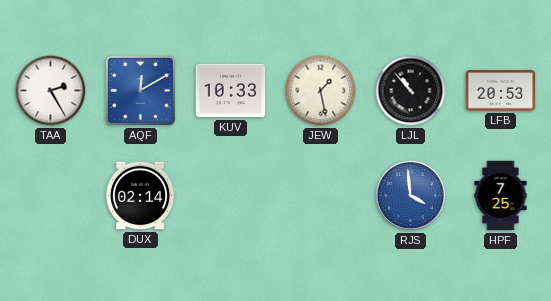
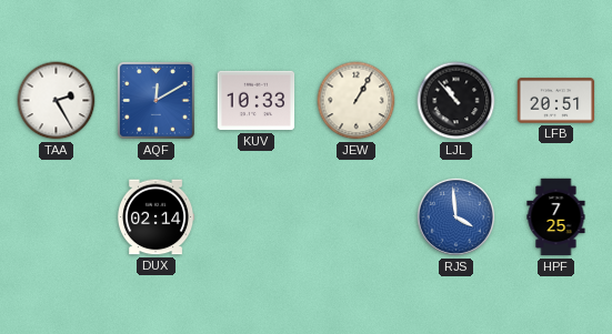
JEW: 1:28 -> 1:05
LFB: 20:53 -> 20:51
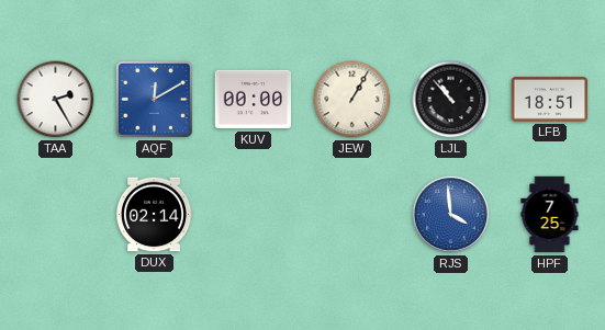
KUV: 10:33 -> 00:00
LFB: 20:51 -> 18:51
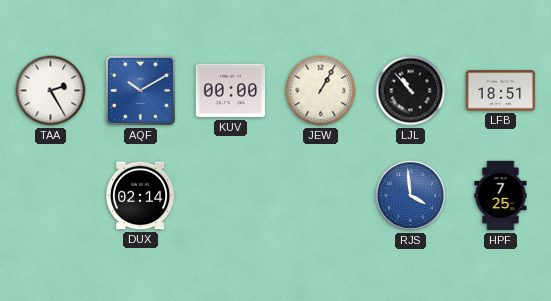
AQF: 12:10 -> 10:10
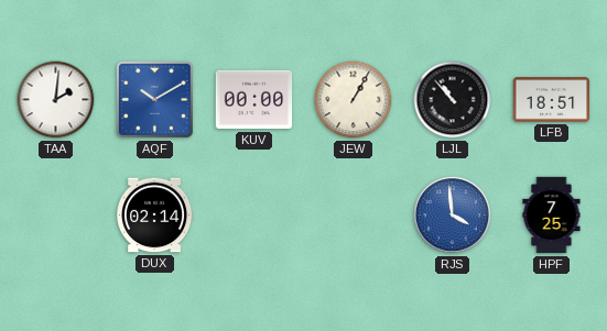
TAA: 2:25 -> 2:01
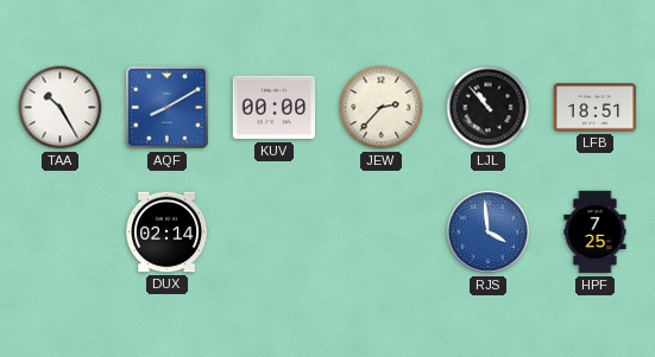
TAA: 2:01 -> 10:25
AQF: 10:10 -> 8:10
JEW: 1:05 -> 2:37
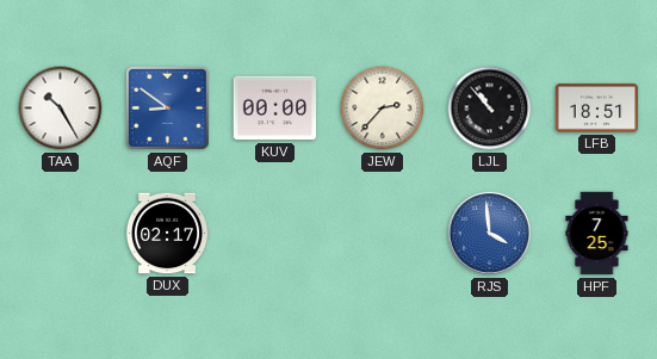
AQF: 8:10 -> 8:51
DUX: 02:14 -> 02:17
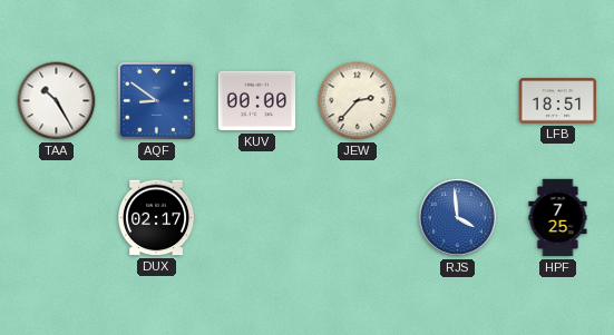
LJL: 10:53 -> none
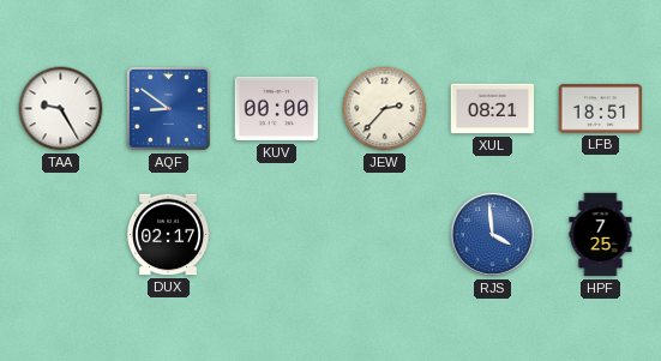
TAA: 10:25 -> 9:25
XUL: none -> 08:21
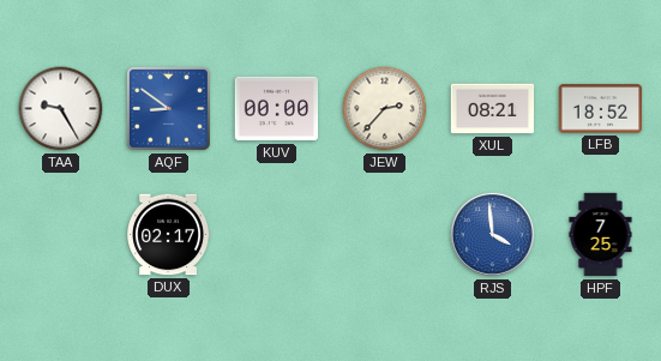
LFB: 18:51 -> 18:52
